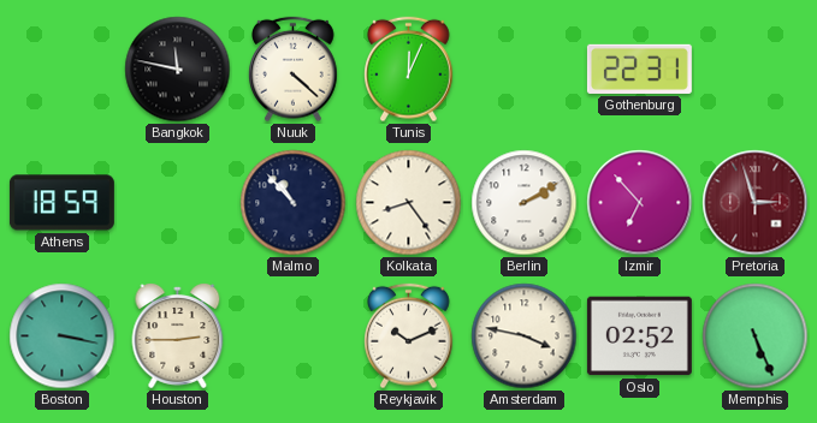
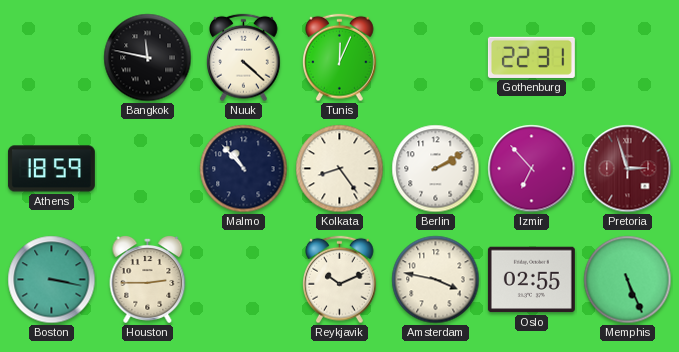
Oslo: 02:52 -> 02:55
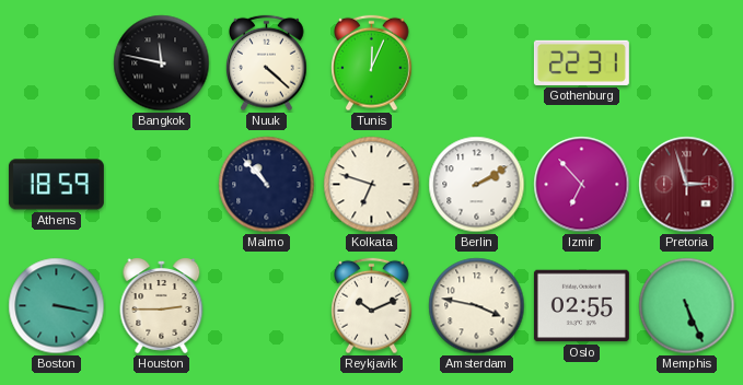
Kolkata: 8:24 -> 6:48
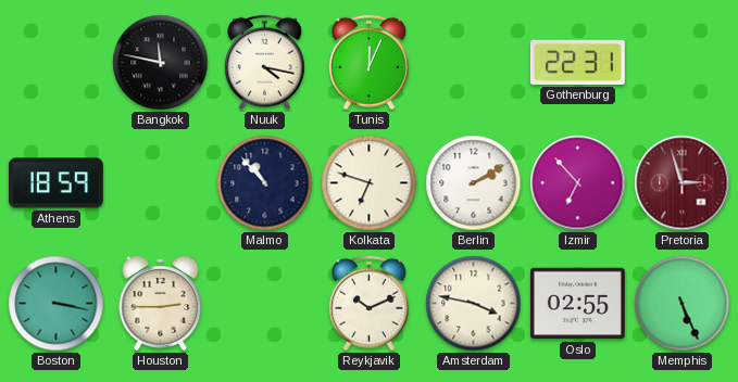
Nuuk: 4:22 -> 4:17
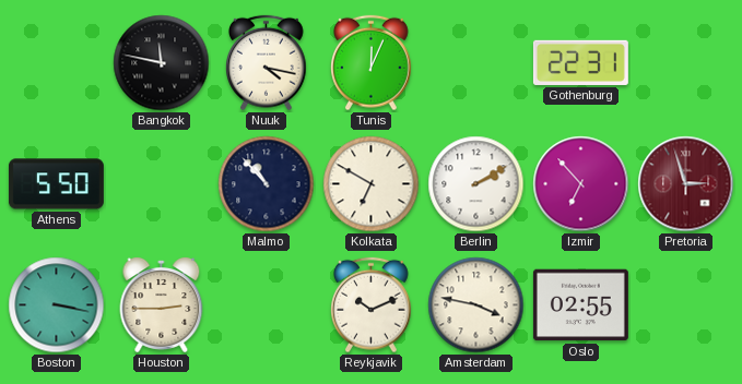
Athens: 18:59 -> 5:50
Kolkata: 6:48 -> 6:50
Memphis: 5:26 -> none
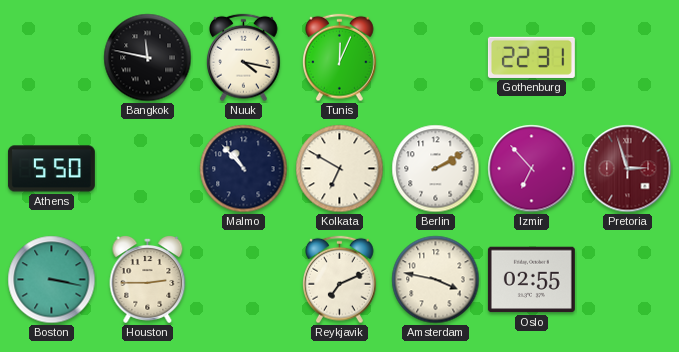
Reykjavik: 10:11 -> 7:11
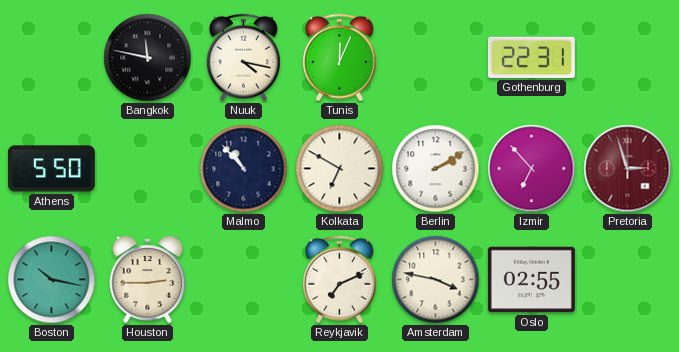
Boston: 3:17 -> 10:17
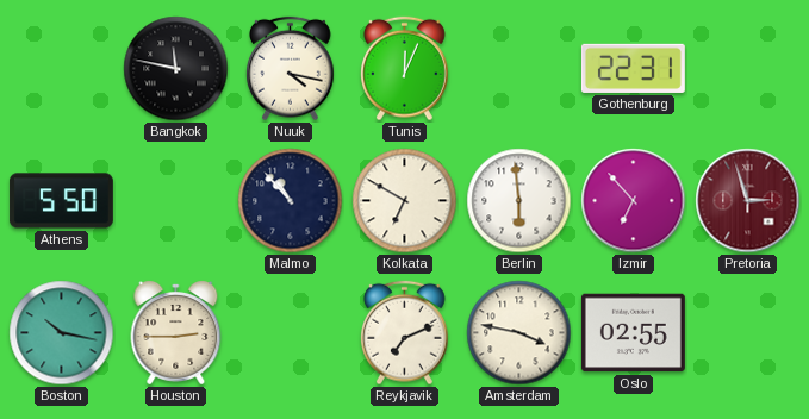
Berlin: 2:10 -> 5:59
